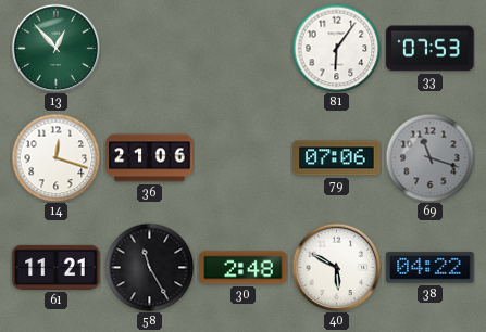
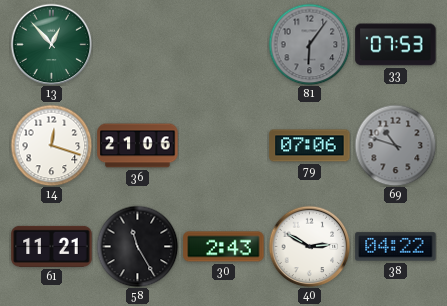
81 dial: white -> grey
69: 11:18 -> 10:48
30: 2:48 -> 2:43
40: 5:50 -> 2:50
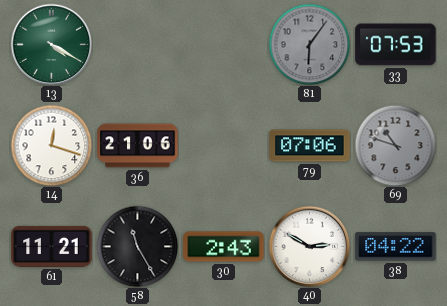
13: 12:53 -> 4:20
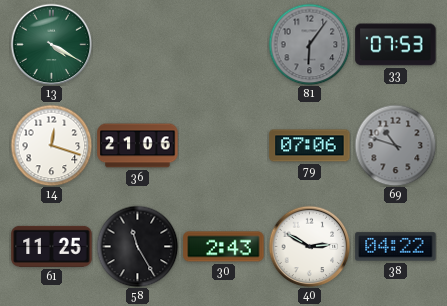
61: 11:21 -> 11:25
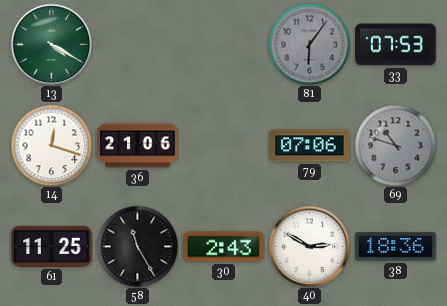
38: 04:22 -> 18:36
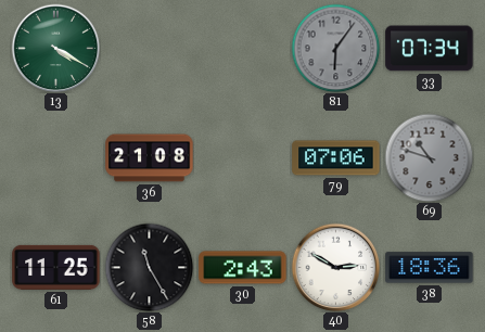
33: 07:53 -> 07:34
14: 12:18 -> none
36: 21:06 -> 21:08
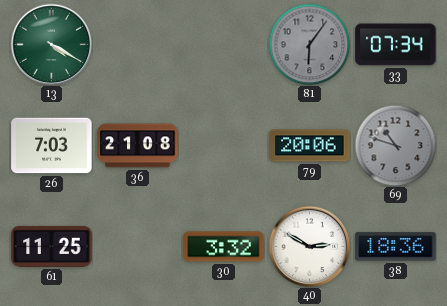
26: none -> 7:03
79: 07:06 -> 20:06
58: 11:25 -> none
30: 2:43 -> 3:32
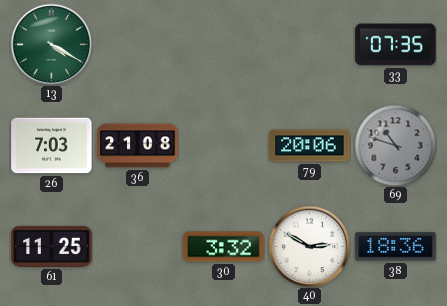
81: 6:06 -> none
33: 07:34 -> 07:35
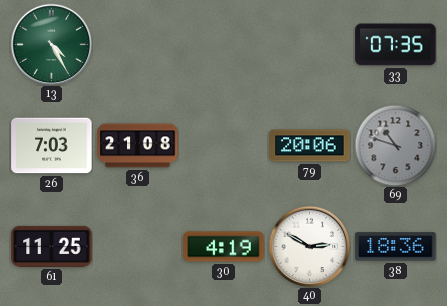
13: 4:20 -> 4:25
30: 3:32 -> 4:19
